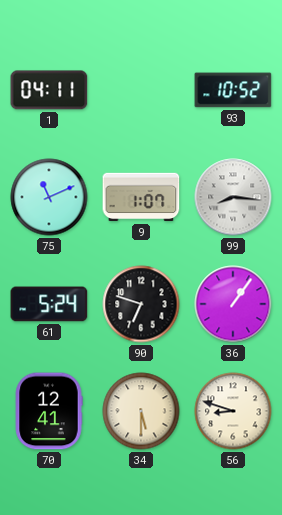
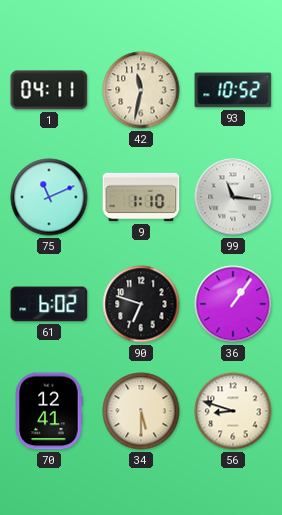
42: none -> 11:32
9: 1:07 -> 1:10
99: 8:16 -> 11:16
61: 5:24 -> 6:02
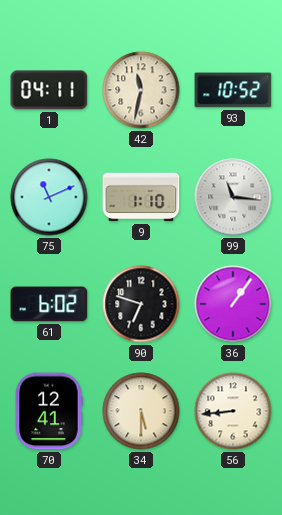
56: 8:48 -> 8:44
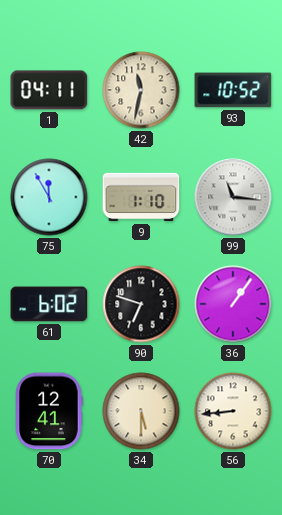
75: 11:11 -> 11:55
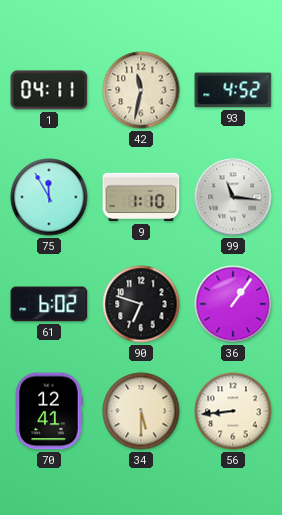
93: 10:52 -> 4:52
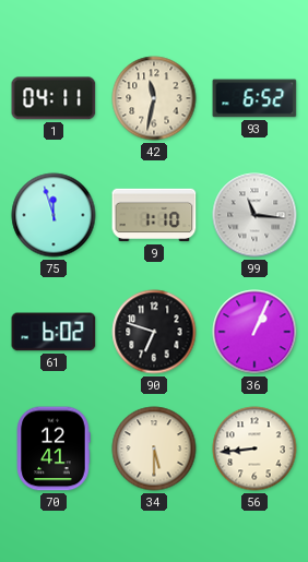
93: 4:52 -> 6:52
75: 11:55 -> 11:57
36: 1:06 -> 1:04
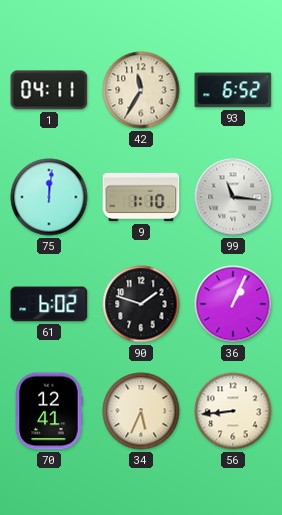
42: 11:32 -> 11:35
75: 11:57 -> 12:01
90: 6:48 -> 1:48
34: 5:30 -> 5:34
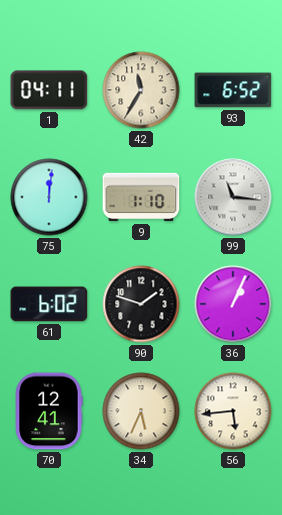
56: 8:44 -> 5:44
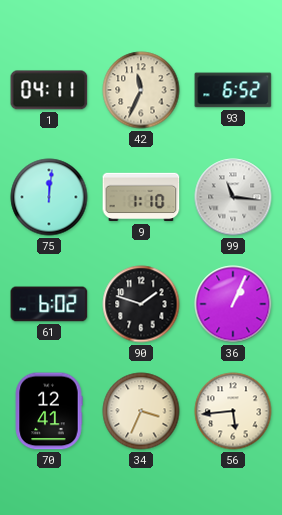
42: 11:35 -> 11:34
34: 5:34 -> 3:34
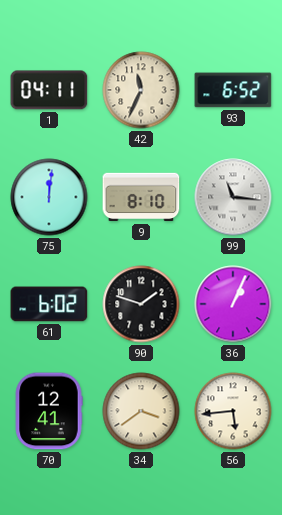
9: 1:10 -> 8:10
34: 3:34 -> 3:39
